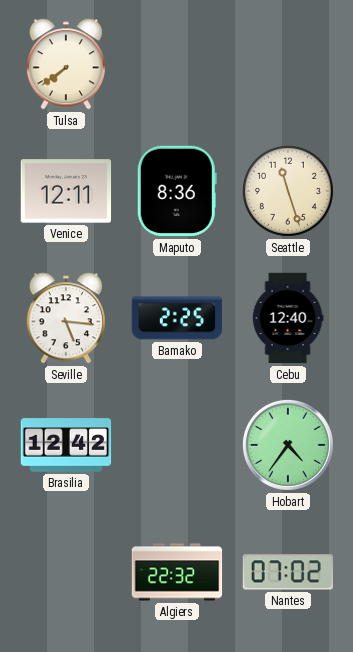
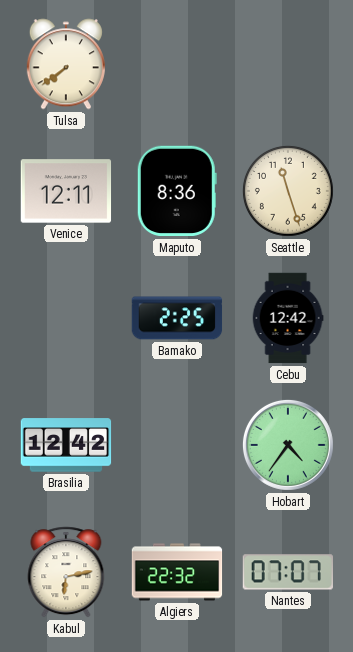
Seville: 5:16 -> none
Cebu: 12:40 -> 12:42
Kabul: none -> 6:13
Nantes: 07:02 -> 07:07
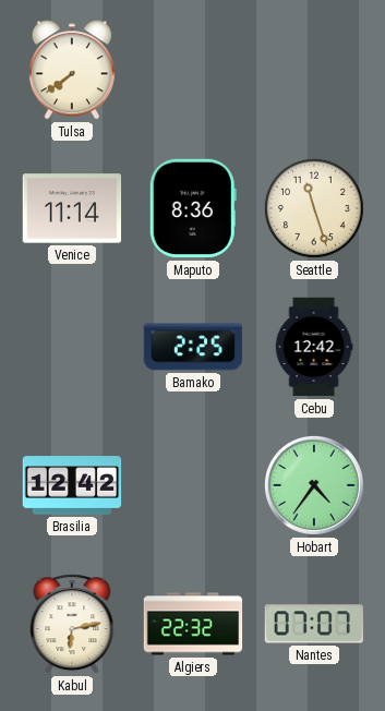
Venice: 12:11 -> 11:14
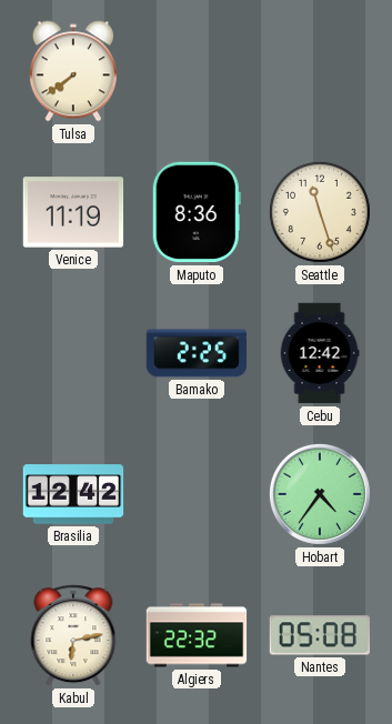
Venice: 11:14 -> 11:19
Nantes: 07:07 -> 05:08
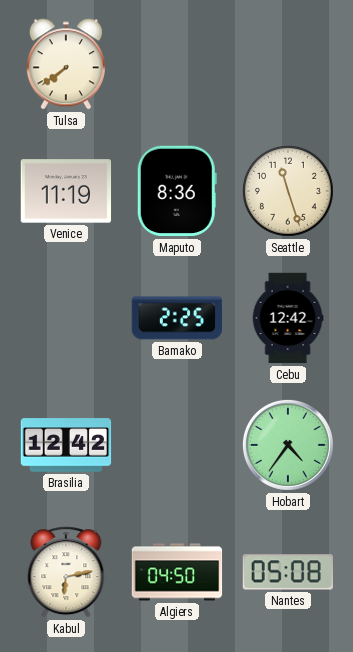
Algiers: 22:32 -> 04:50
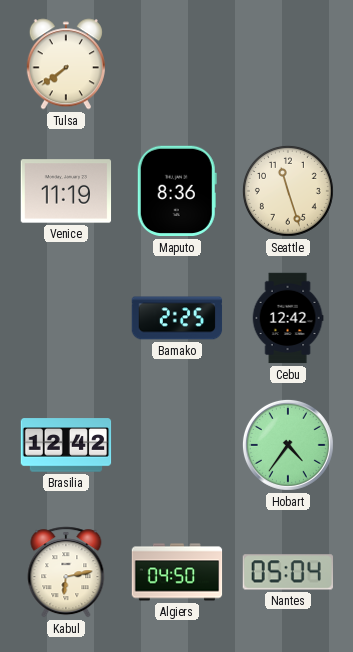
Nantes: 05:08 -> 05:04
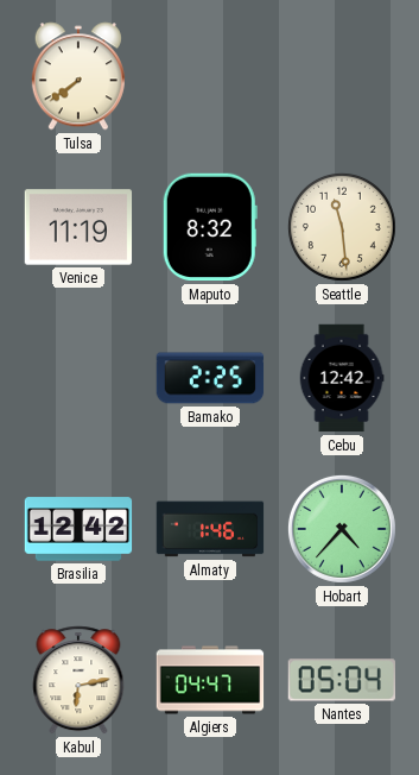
Maputo: 8:36 -> 8:32
Seattle: 11:27 -> 11:29
Almaty: none -> 1:46
Hobart: 4:36 -> 4:37
Algiers: 04:50 -> 04:47
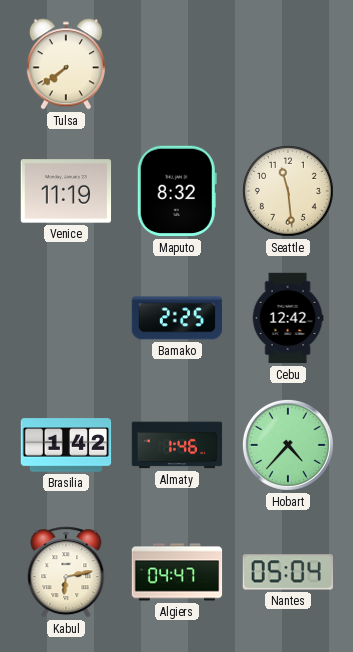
Brasilia: 12:42 -> 1:42
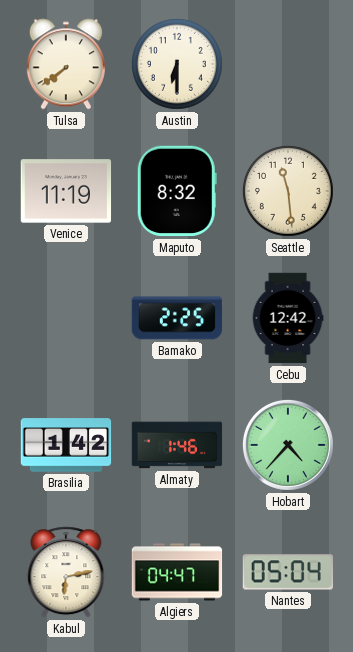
Austin: none -> 6:30
